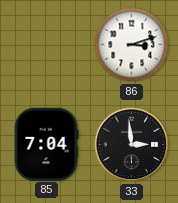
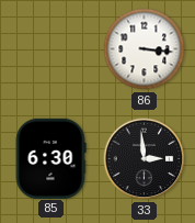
86: 3:12 -> 3:16
85: 7:04 -> 6:30
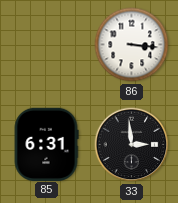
85: 6:30 -> 6:31
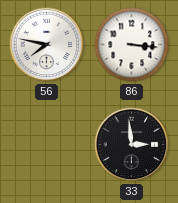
56: none -> 7:47
85: 6:31 -> none
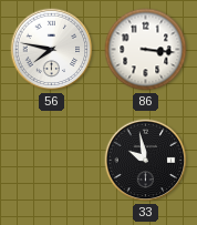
33: 2:59 -> 9:58
